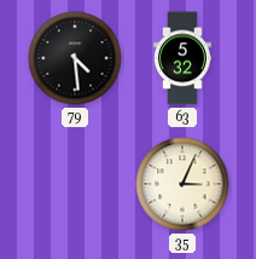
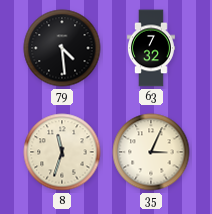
63: 5:32 -> 7:32
8: none -> 11:33
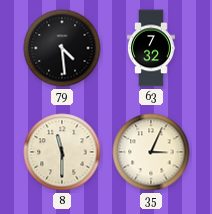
8: 11:33 -> 11:30
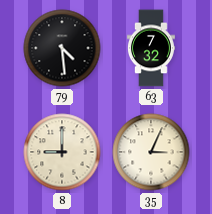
8: 11:30 -> 9:00
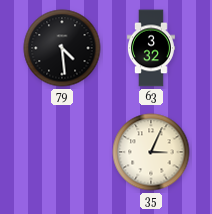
63: 7:32 -> 3:32
8: 9:00 -> none
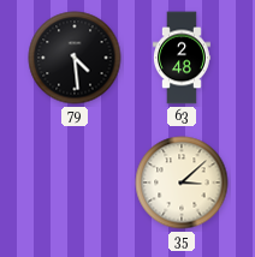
63: 3:32 -> 2:48
35: 3:04 -> 3:08
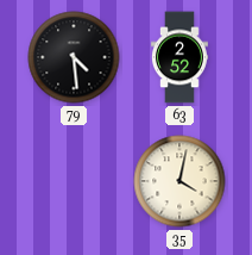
63: 2:48 -> 2:52
35: 3:08 -> 4:02
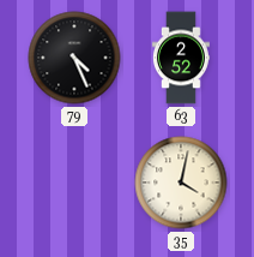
79: 4:29 -> 4:26
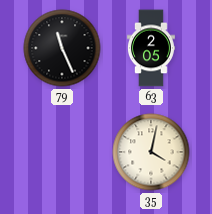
79: 4:26 -> 11:26
63: 2:52 -> 2:05
